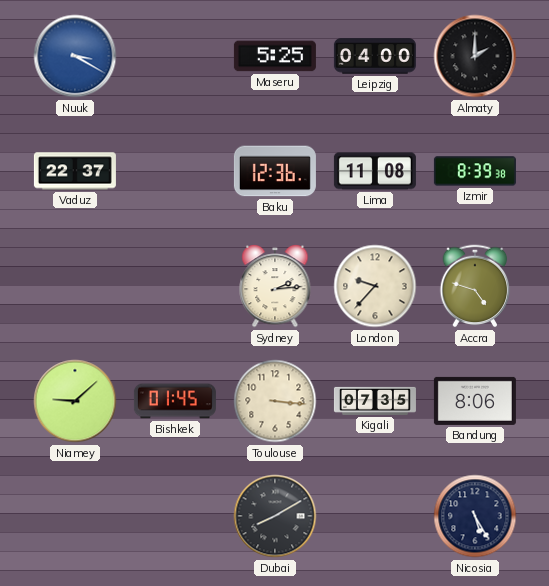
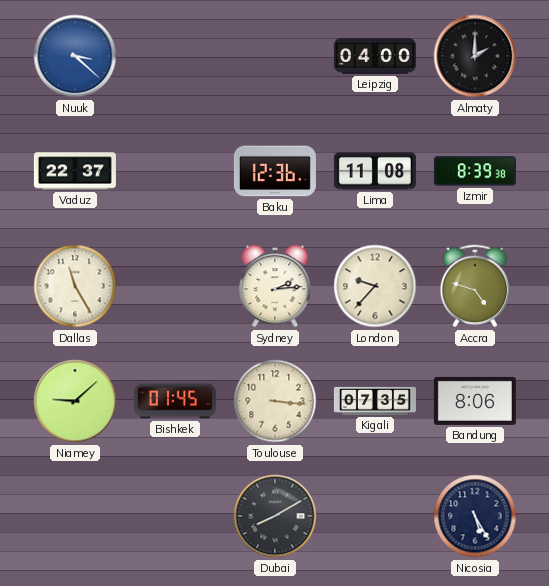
Nuuk: 3:20 -> 3:22
Maseru: 5:25 -> none
Dallas: none -> 11:25
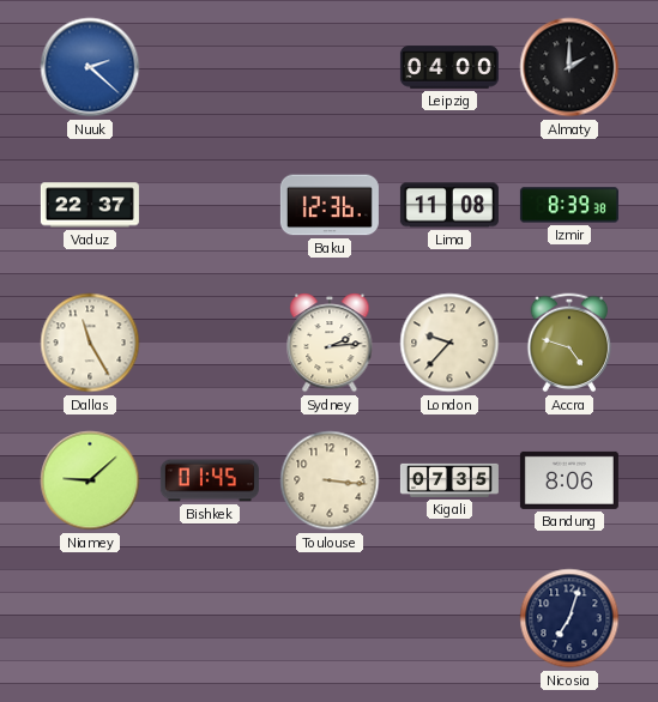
Nuuk: 3:22 -> 2:22
Dubai: 8:10 -> none
Nicosia: 5:25 -> 7:03
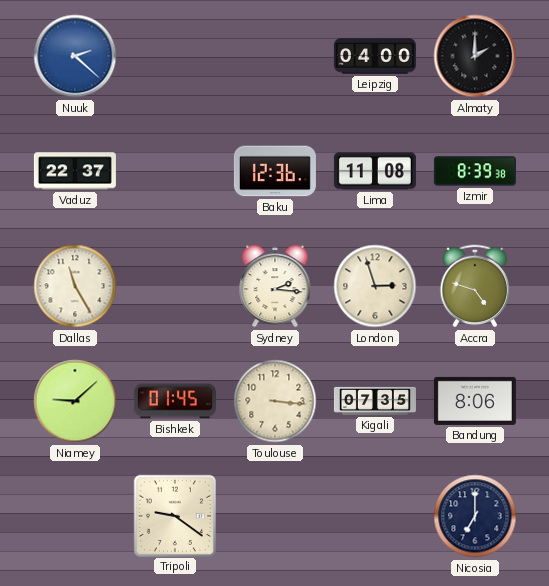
Sydney: 2:14 -> 2:16
London: 9:37 -> 2:57
Tripoli: none -> 9:21
Nicosia: 7:03 -> 7:00
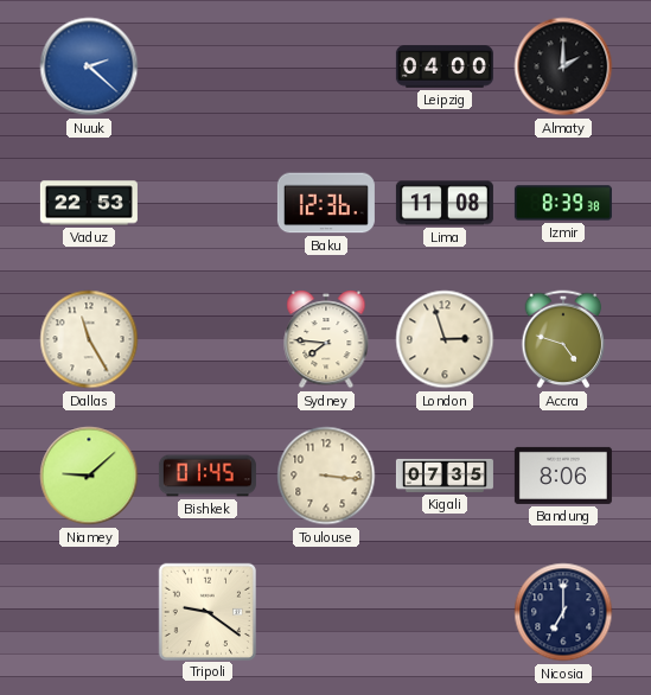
Vaduz: 22:37 -> 22:53
Sydney: 2:16 -> 7:46
